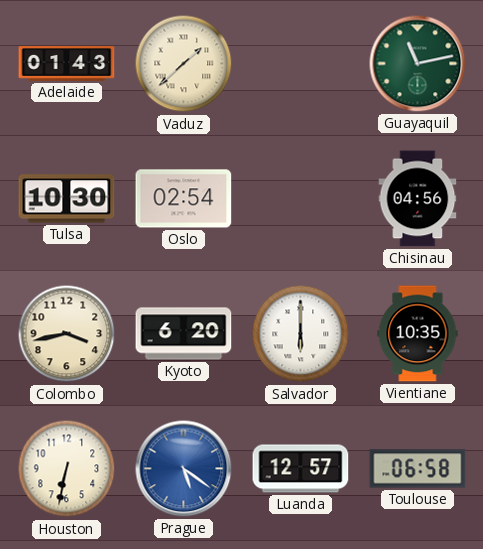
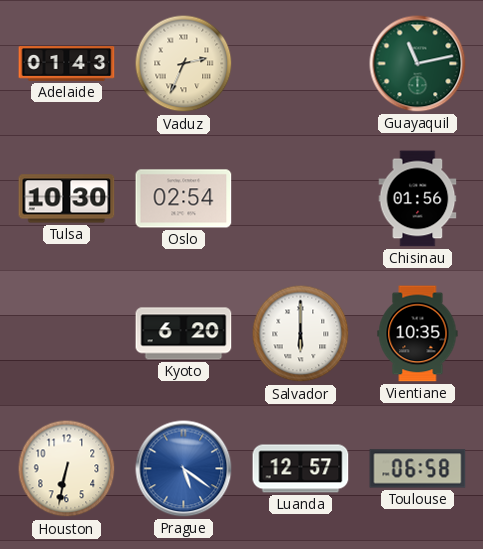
Vaduz: 1:38 -> 2:34
Chisinau: 04:56 -> 01:56
Colombo: 3:43 -> none
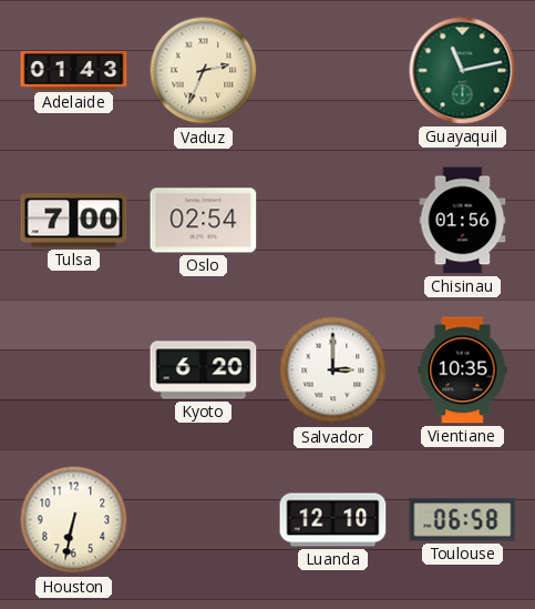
Tulsa: 10:30 -> 7:00
Salvador: 6:00 -> 3:00
Prague: 5:21 -> none
Luanda: 12:57 -> 12:10
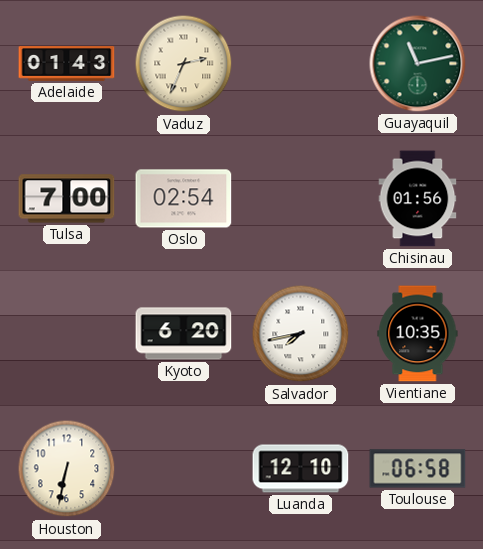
Salvador: 3:00 -> 7:43
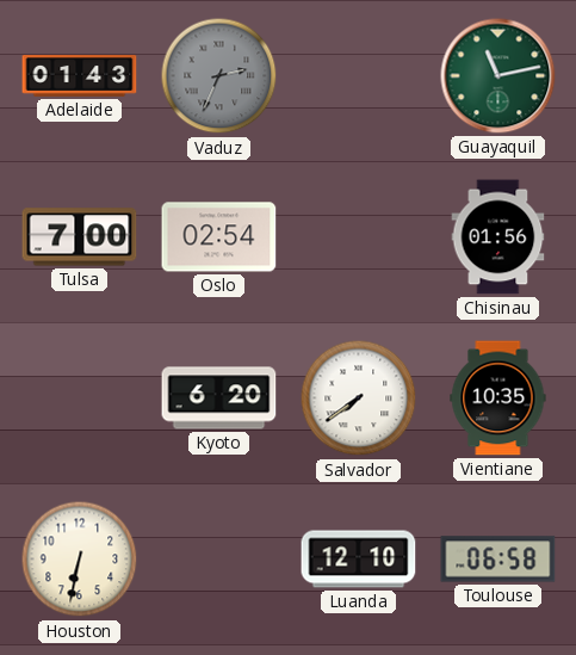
Vaduz dial: cream -> grey
Salvador: 7:43 -> 7:39
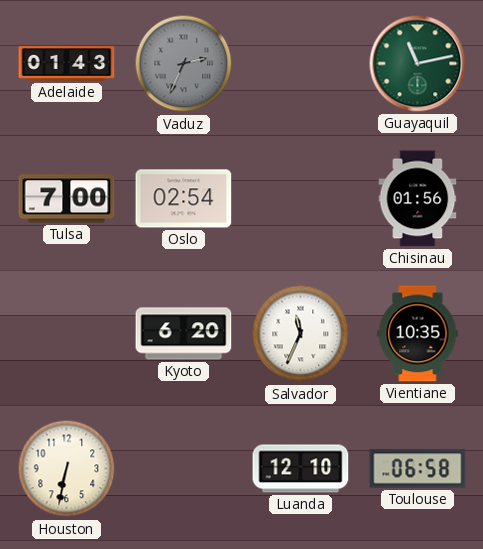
Salvador: 7:39 -> 11:34
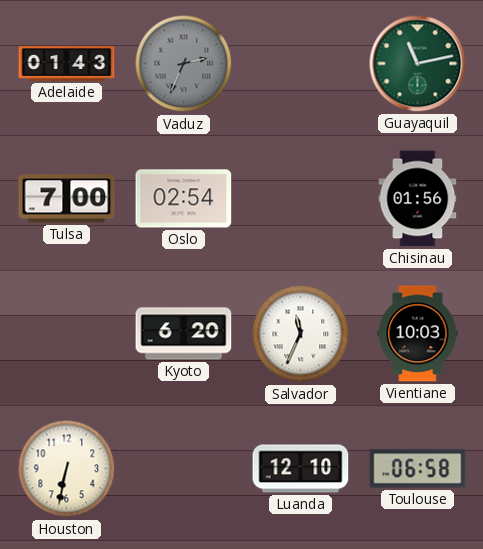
Vientiane: 10:35 -> 10:03
